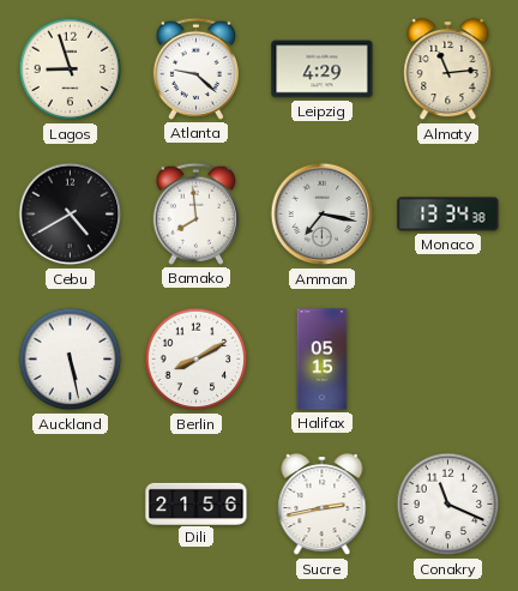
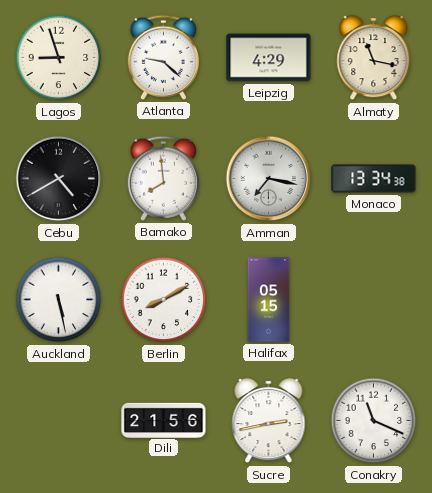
Almaty: 11:14 -> 11:17
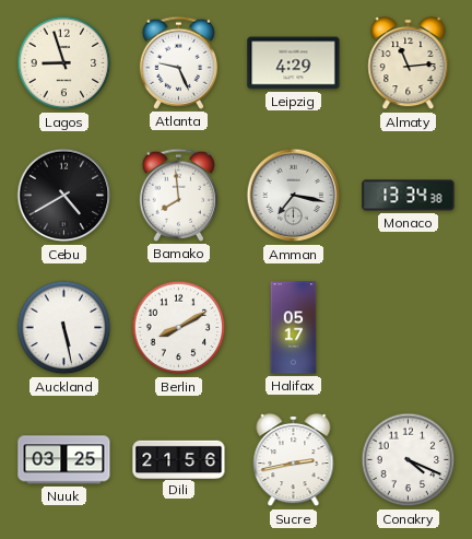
Atlanta: 9:22 -> 9:26
Almaty: 11:17 -> 11:14
Halifax: 05:15 -> 05:17
Nuuk: none -> 03:25
Conakry: 11:19 -> 4:19
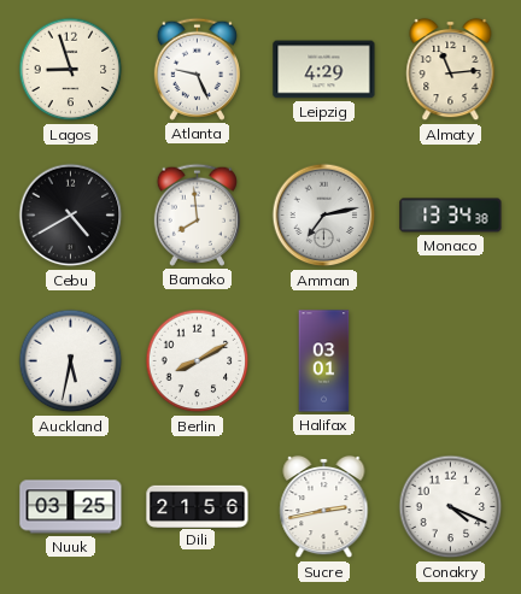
Amman: 7:17 -> 7:13
Auckland: 5:28 -> 5:32
Halifax: 05:17 -> 03:01
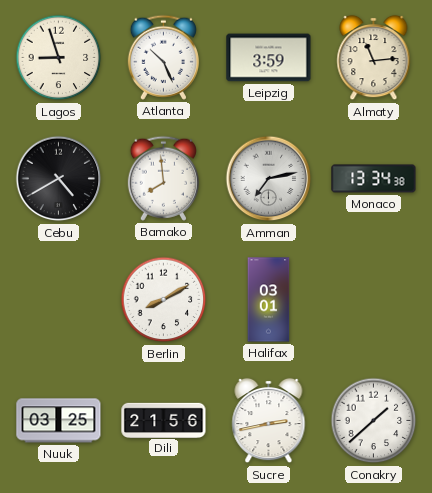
Atlanta: 9:26 -> 10:26
Leipzig: 4:29 -> 3:59
Auckland: 5:32 -> none
Conakry: 4:19 -> 1:38
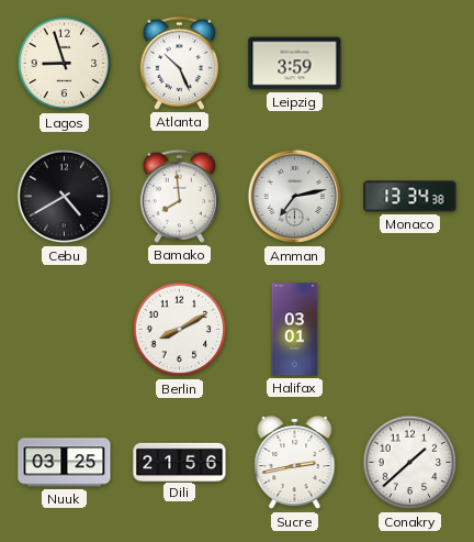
Almaty: 11:14 -> none
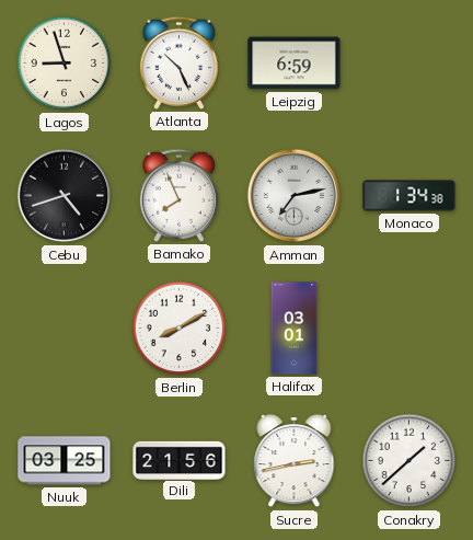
Leipzig: 3:59 -> 6:59
Cebu: 4:40 -> 4:42
Bamako: 7:59 -> 7:56
Monaco: 13:34 -> 1:34
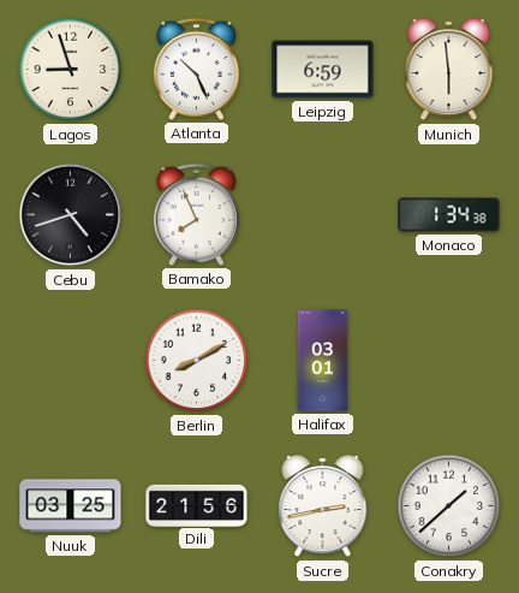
Munich: none -> 5:59
Amman: 7:13 -> none
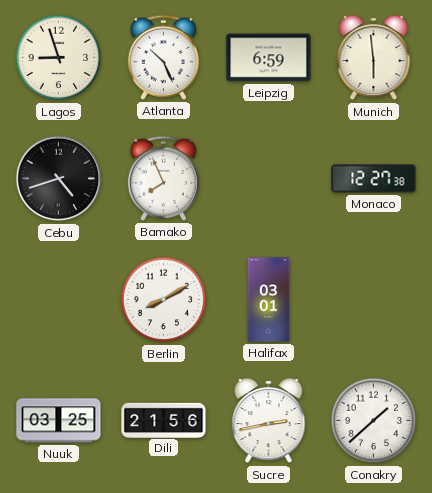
Monaco: 1:34 -> 12:27
